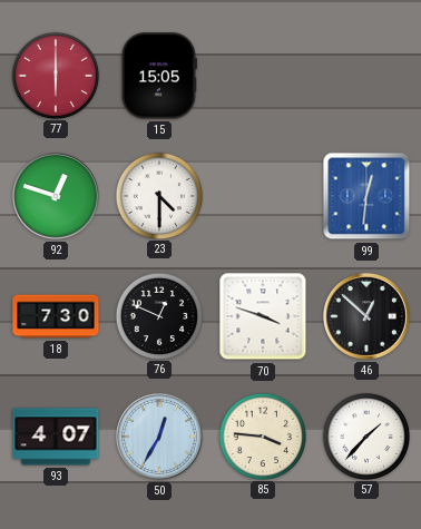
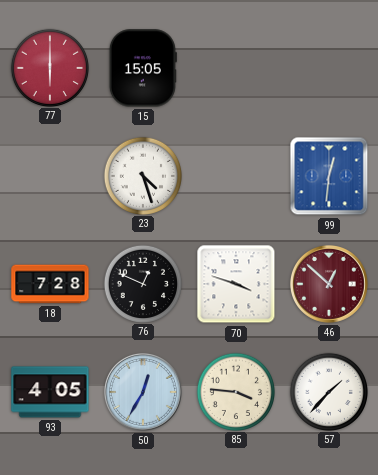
92: 12:48 -> none
23: 4:30 -> 4:27
18: 7:30 -> 7:28
46 dial: black -> burgundy
93: 4:07 -> 4:05
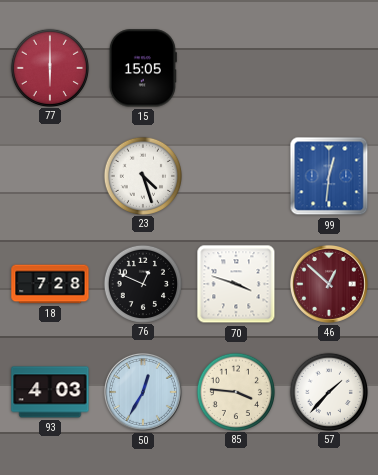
93: 4:05 -> 4:03
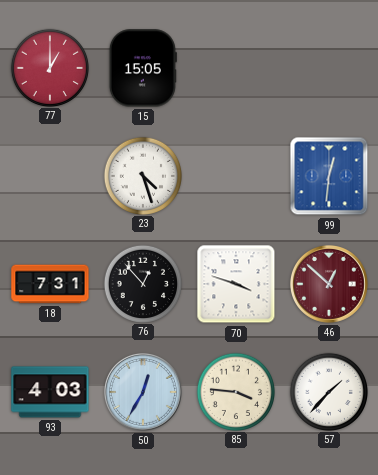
77: 6:00 -> 1:00
18: 7:28 -> 7:31
76: 12:49 -> 12:53
